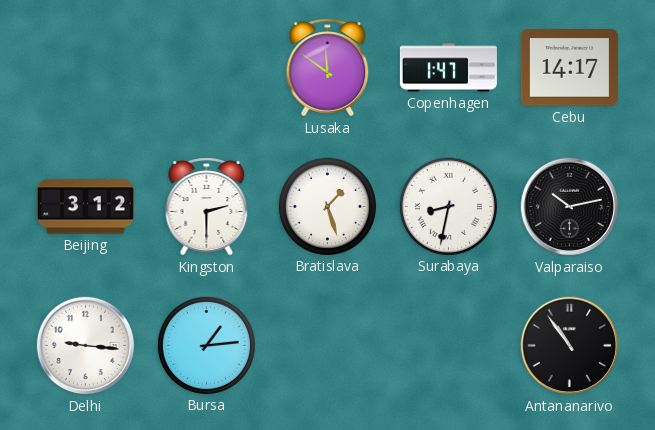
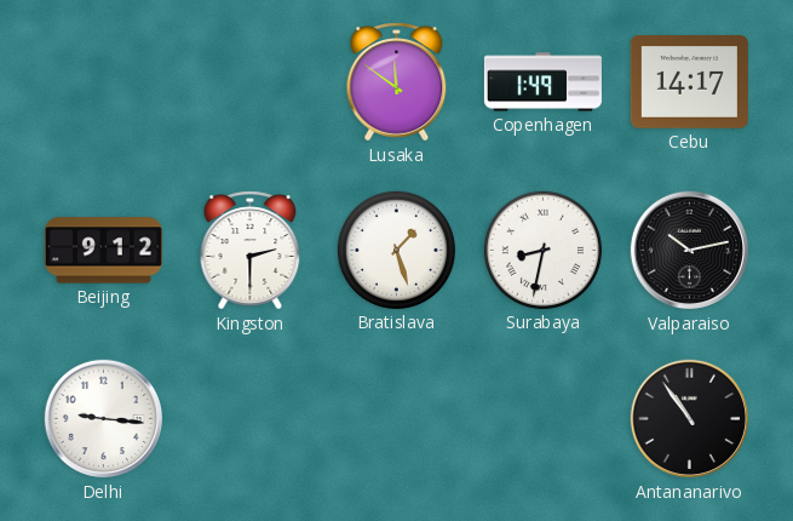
Copenhagen: 1:47 -> 1:49
Beijing: 3:12 -> 9:12
Bursa: 1:14 -> none
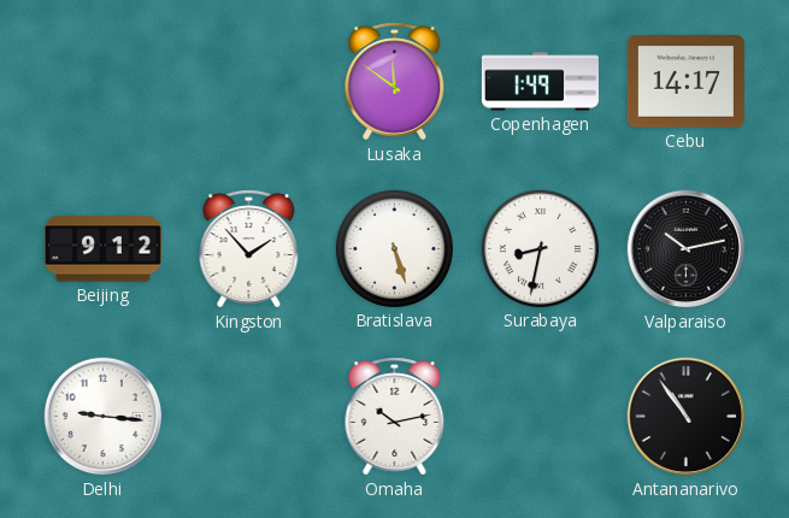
Kingston: 2:30 -> 1:53
Bratislava: 1:27 -> 5:27
Omaha: none -> 10:13
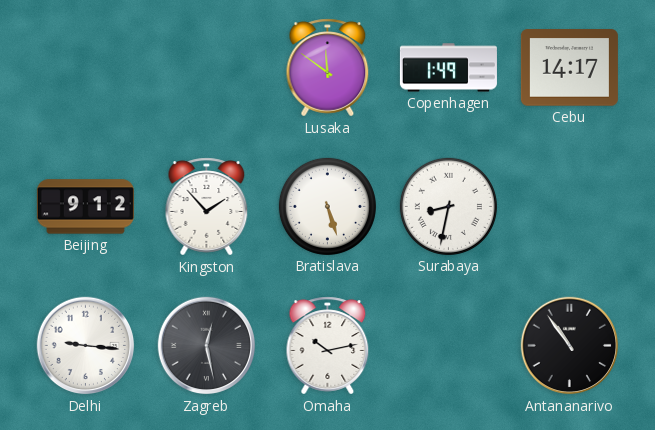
Valparaiso: 10:13 -> none
Zagreb: none -> 12:28
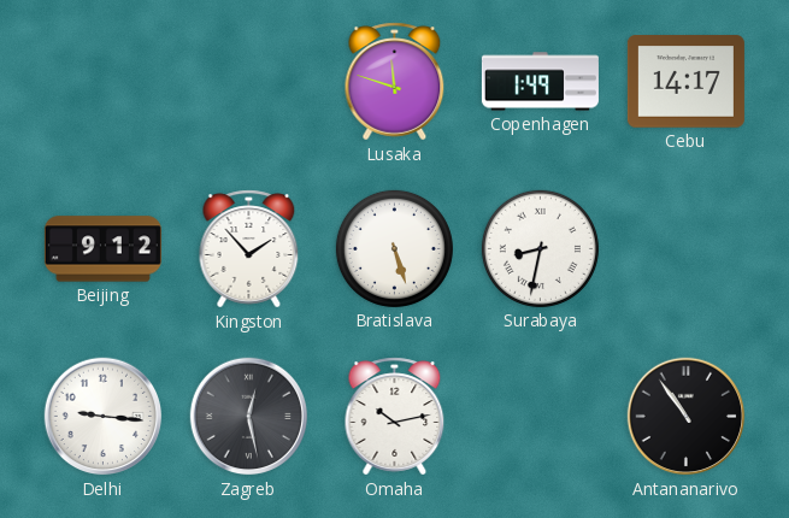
Lusaka: 11:51 -> 11:48
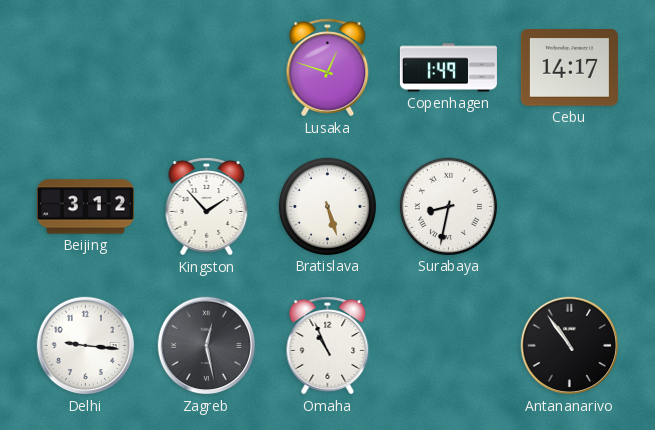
Lusaka: 11:48 -> 12:48
Beijing: 9:12 -> 3:12
Omaha: 10:13 -> 10:56
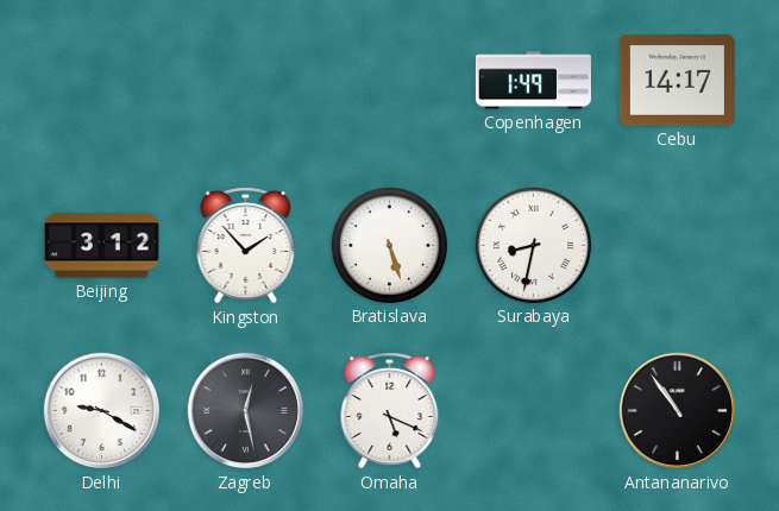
Lusaka: 12:48 -> none
Delhi: 9:16 -> 9:20
Omaha: 10:56 -> 5:19
